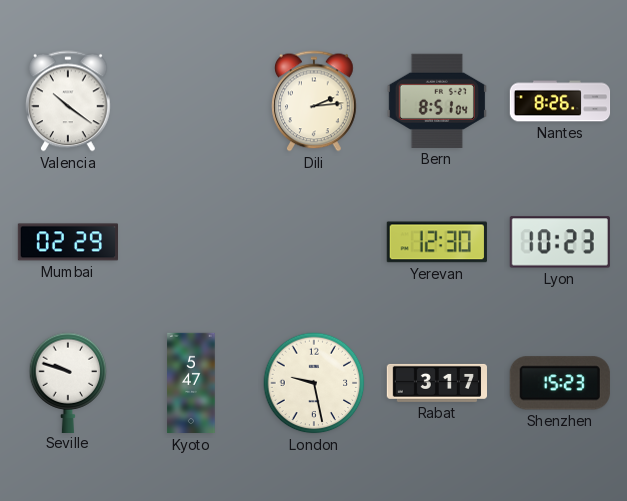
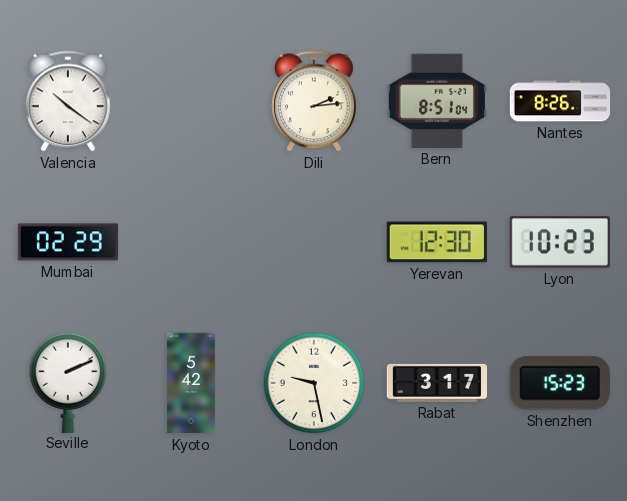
Seville: 9:48 -> 2:11
Kyoto: 5:47 -> 5:42
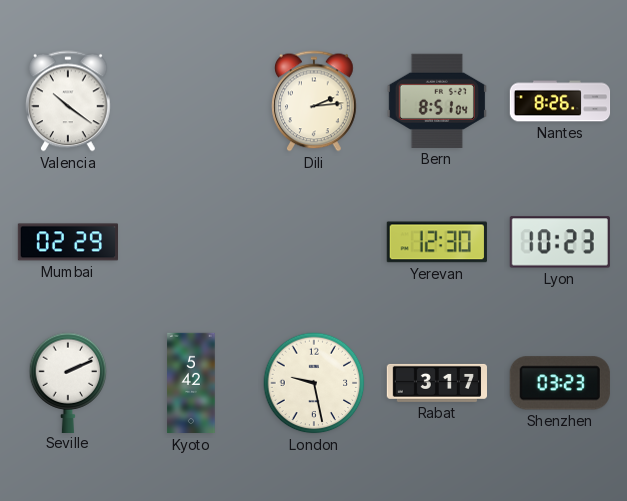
Shenzhen: 15:23 -> 03:23
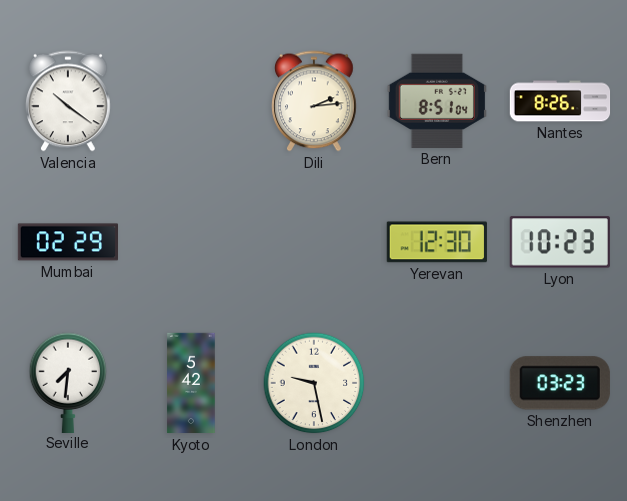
Seville: 2:11 -> 7:31
Rabat: 3:17 -> none
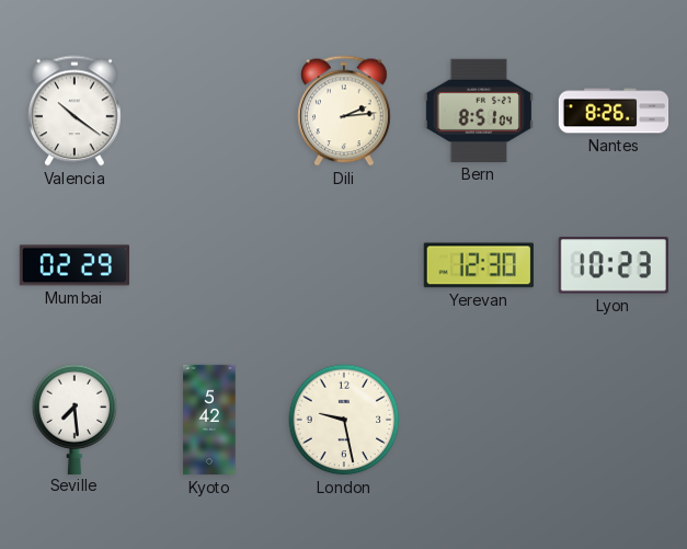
Seville: 7:31 -> 7:29
Shenzhen: 03:23 -> none
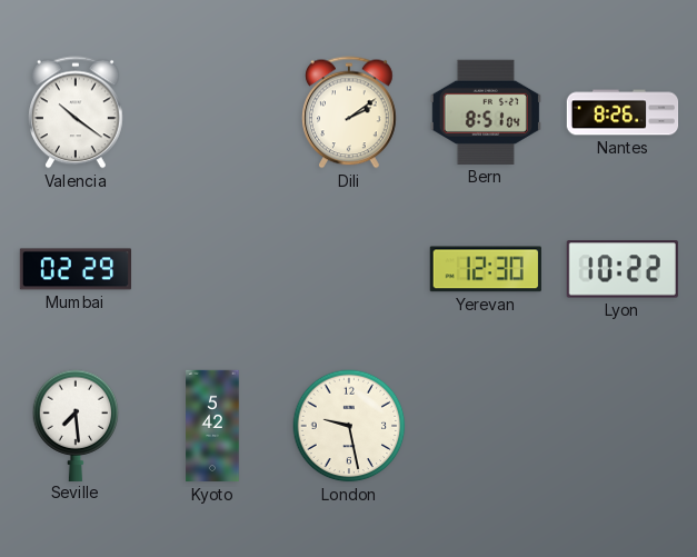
Dili: 2:14 -> 2:09
Lyon: 10:23 -> 10:22
